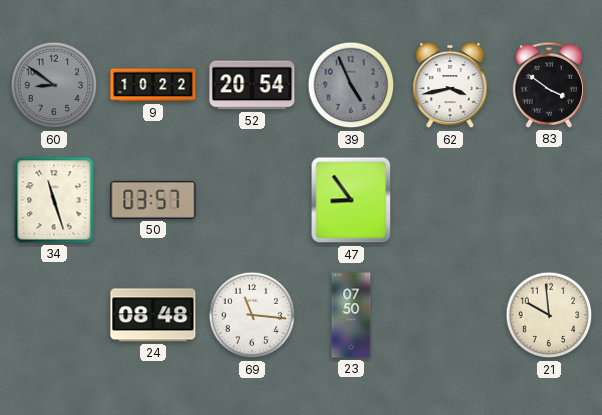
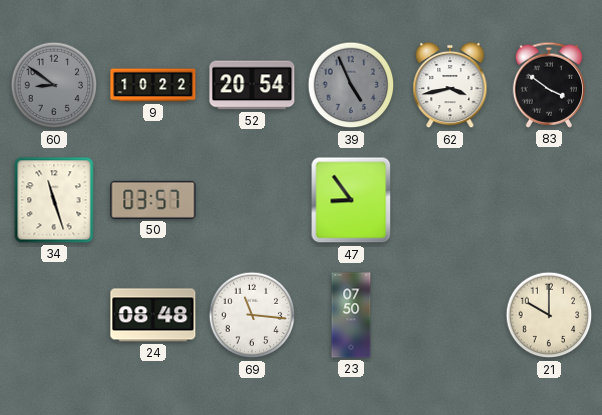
21: 9:59 -> 10:00
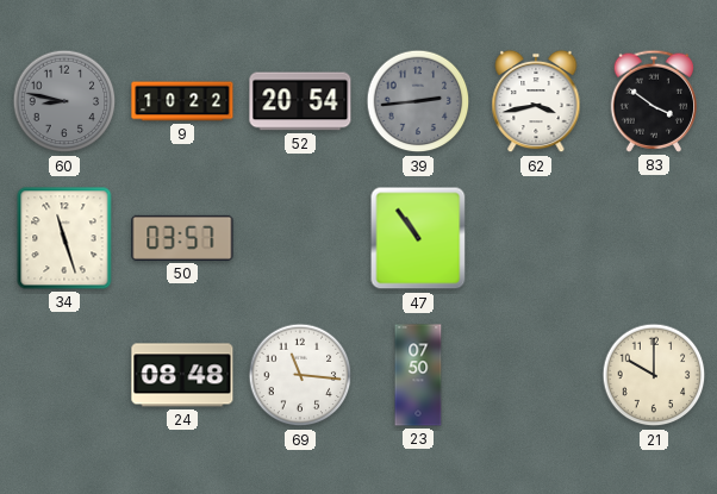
60: 8:51 -> 8:47
39: 4:56 -> 2:44
47: 8:54 -> 10:54
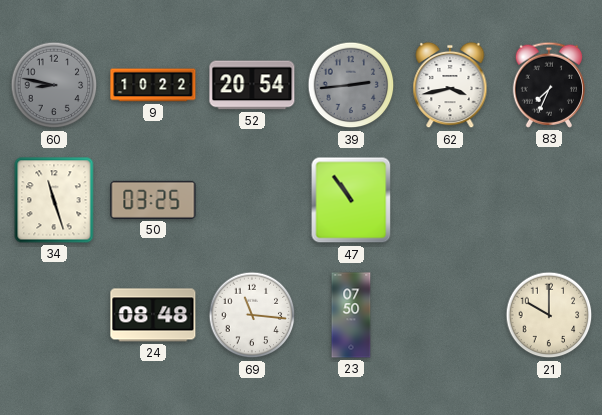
83: 3:51 -> 7:34
50: 03:57 -> 03:25
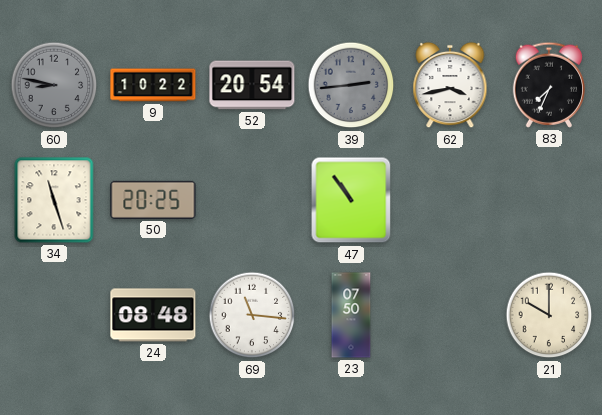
50: 03:25 -> 20:25
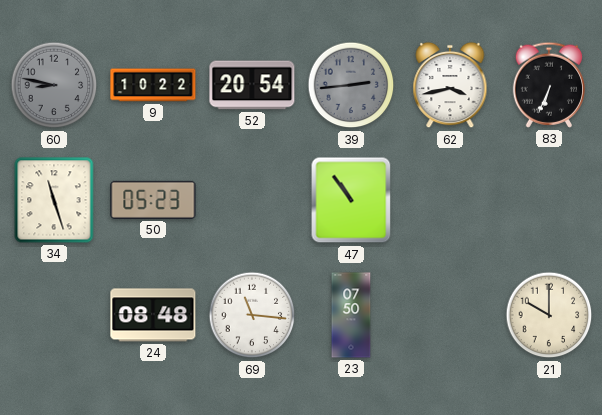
83: 7:34 -> 6:34
50: 20:25 -> 05:23
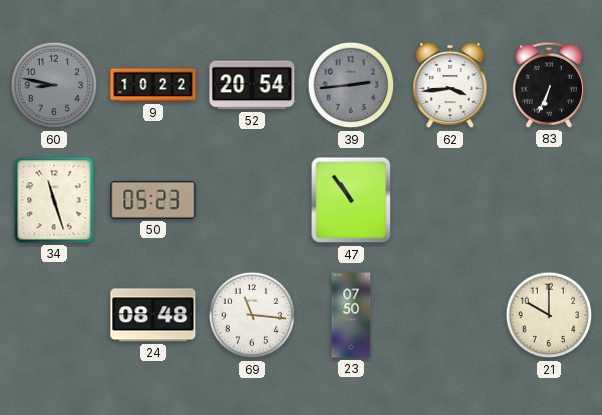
62: 3:43 -> 3:44
